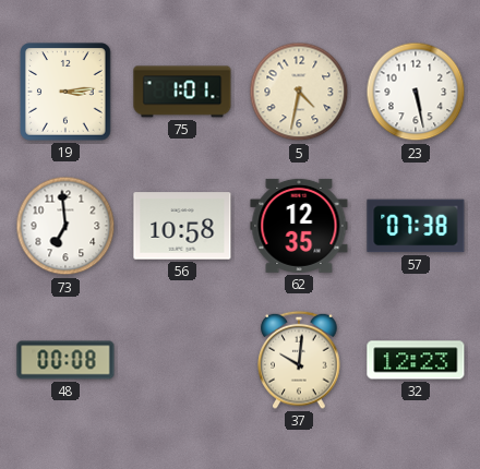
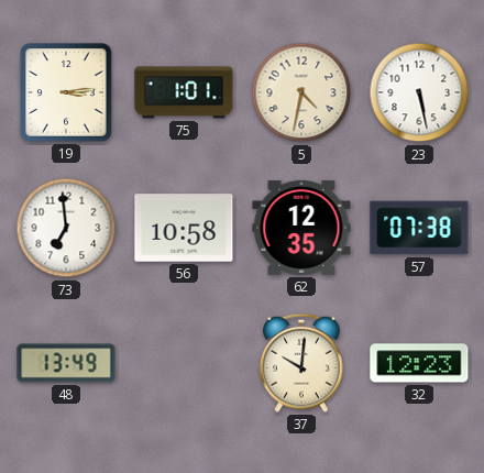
48: 00:08 -> 13:49
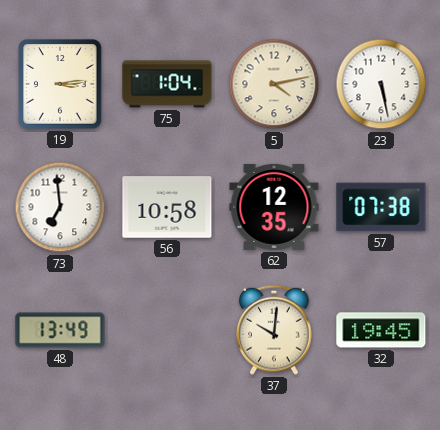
75: 1:01 -> 1:04
5: 4:32 -> 4:13
32: 12:23 -> 19:45
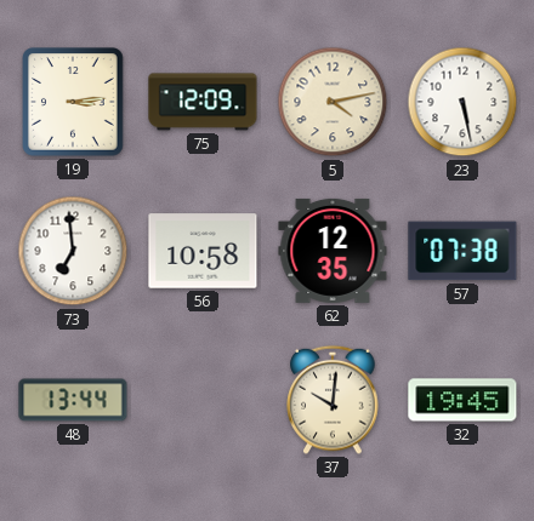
75: 1:04 -> 12:09
48: 13:49 -> 13:44
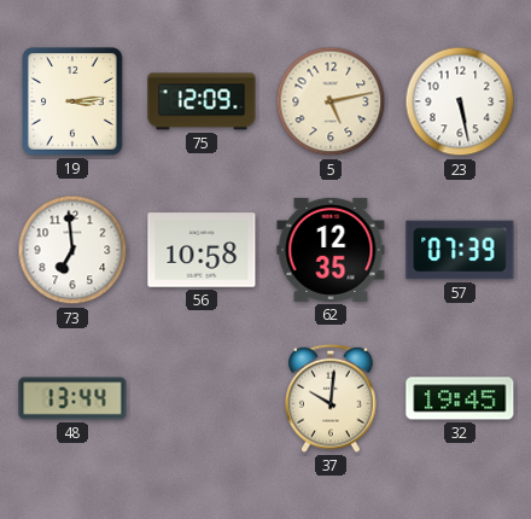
5: 4:13 -> 5:13
57: 07:38 -> 07:39
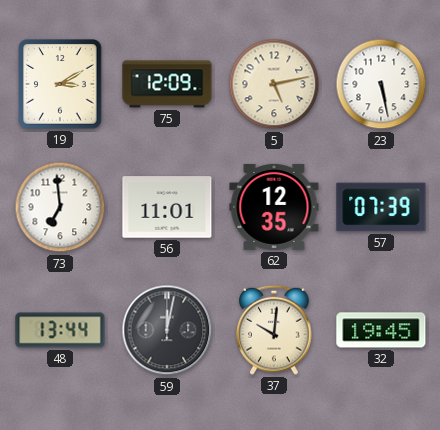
19: 3:14 -> 3:10
56: 10:58 -> 11:01
59: none -> 12:02
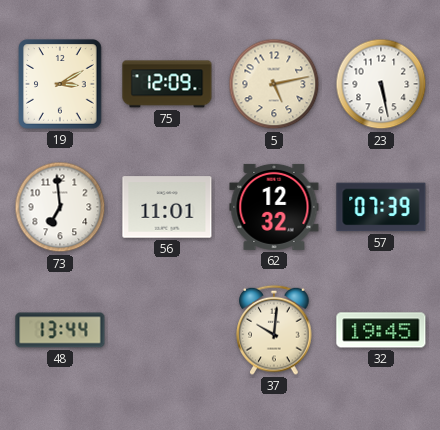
62: 12:35 -> 12:32
59: 12:02 -> none
